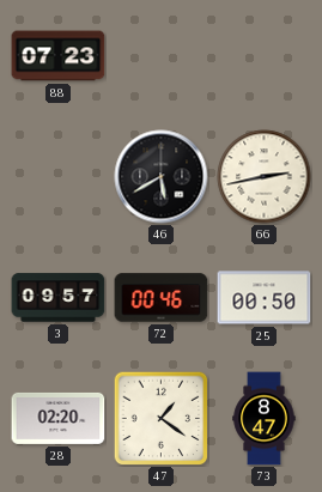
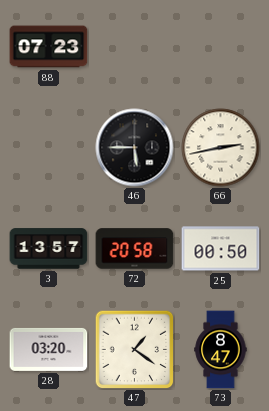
46: 5:40 -> 5:45
3: 09:57 -> 13:57
72: 00:46 -> 20:58
28: 02:20 -> 03:20
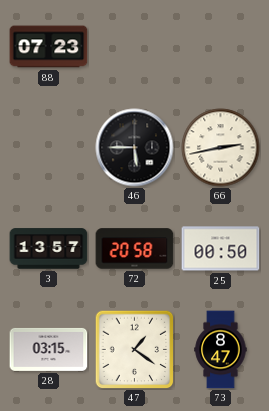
28: 03:20 -> 03:15
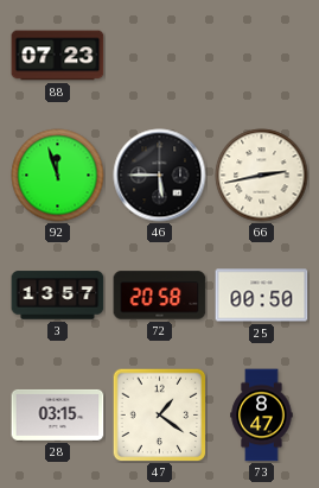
92: none -> 11:57
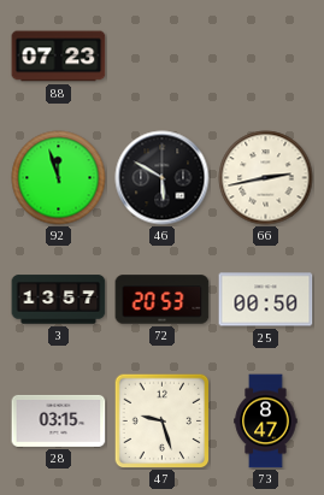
46: 5:45 -> 5:50
72: 20:58 -> 20:53
47: 1:21 -> 9:27
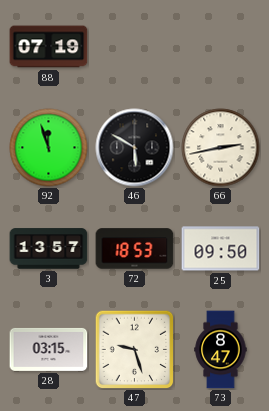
88: 07:23 -> 07:19
72: 20:53 -> 18:53
25: 00:50 -> 09:50
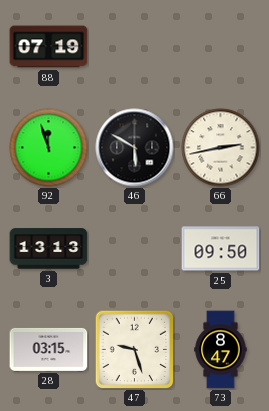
3: 13:57 -> 13:13
72: 18:53 -> none
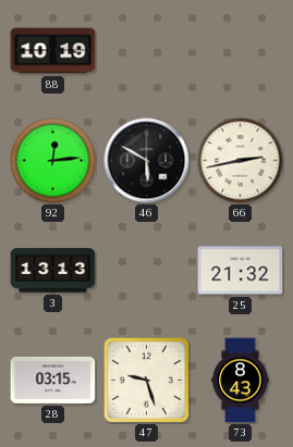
88: 07:19 -> 10:19
92: 11:57 -> 12:14
25: 09:50 -> 21:32
73: 8:47 -> 8:43
